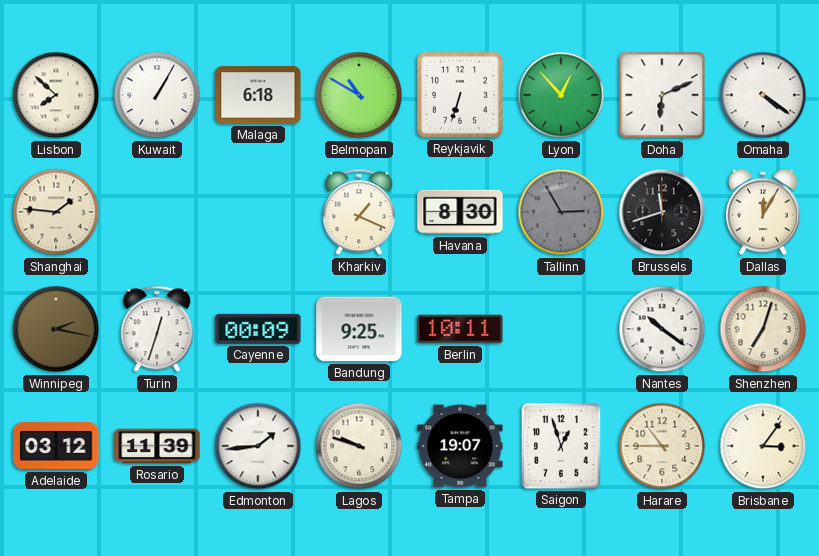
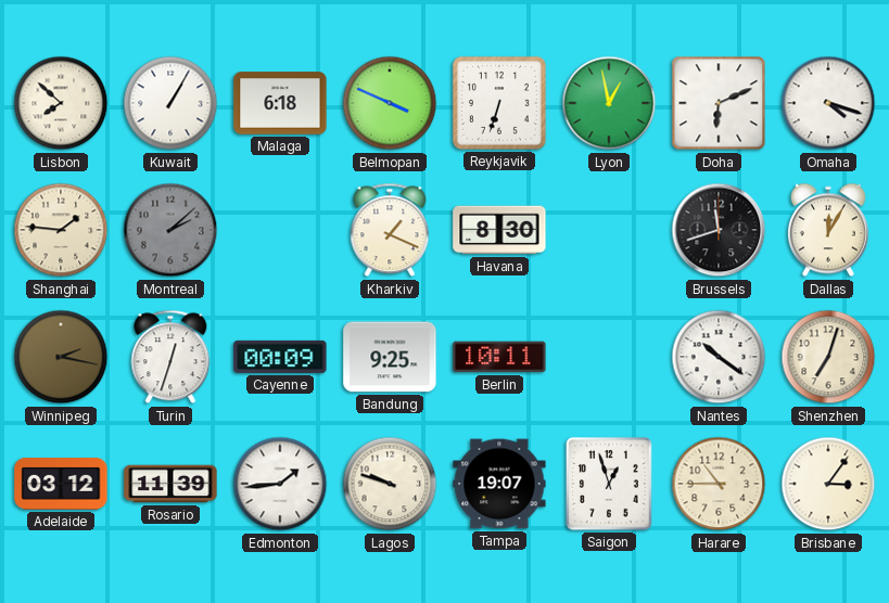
Belmopan: 10:50 -> 3:49
Lyon: 12:53 -> 12:58
Omaha: 4:21 -> 4:18
Montreal: none -> 2:08
Tallinn: 2:55 -> none
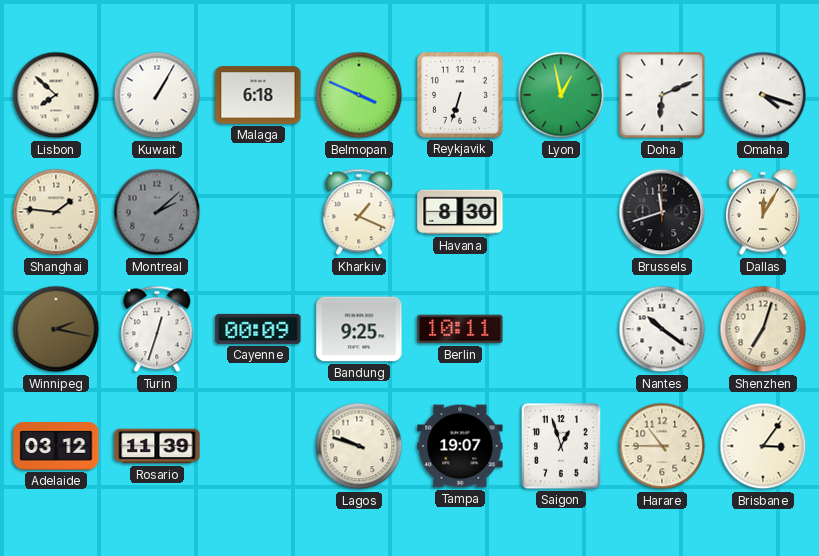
Edmonton: 1:44 -> none
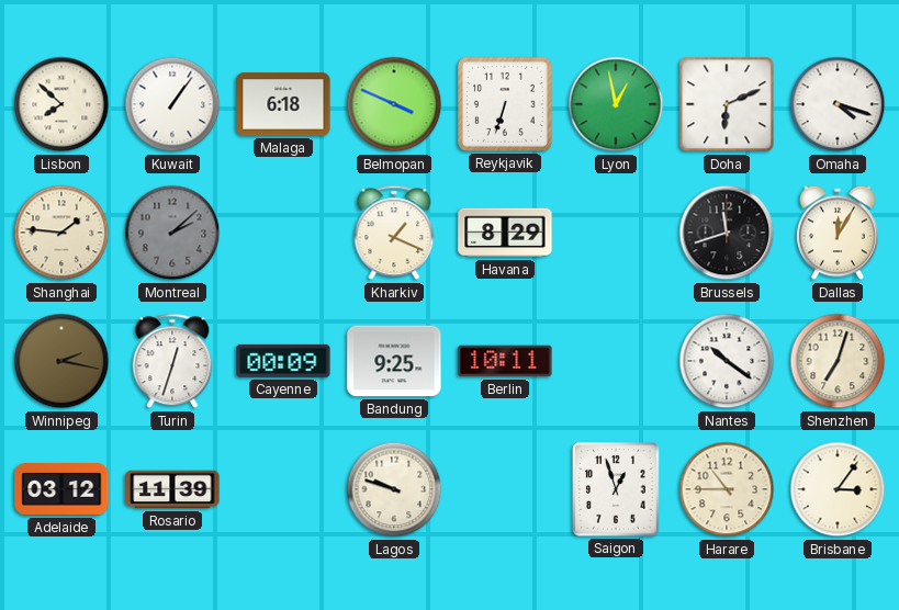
Kuwait: 1:05 -> 1:06
Havana: 8:30 -> 8:29
Tampa: 19:07 -> none
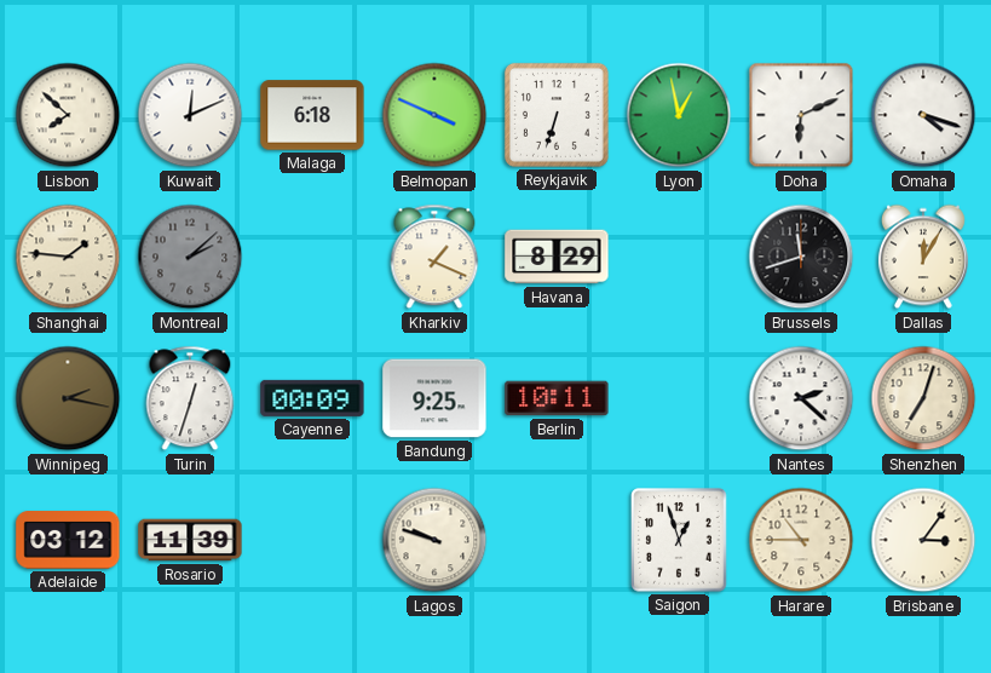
Kuwait: 1:06 -> 12:11
Nantes: 10:21 -> 2:22
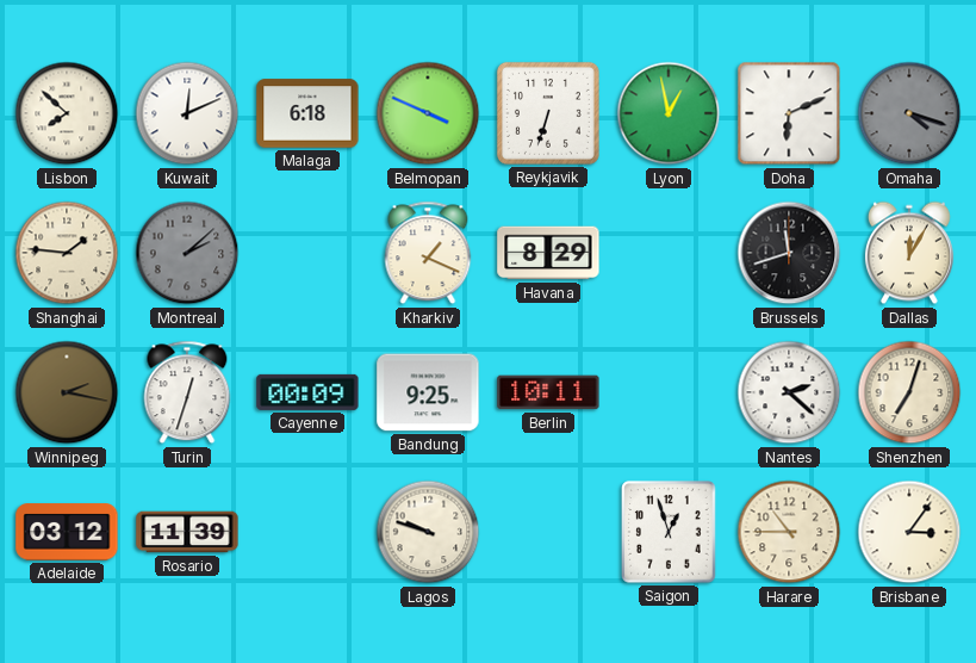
Omaha dial: white -> grey
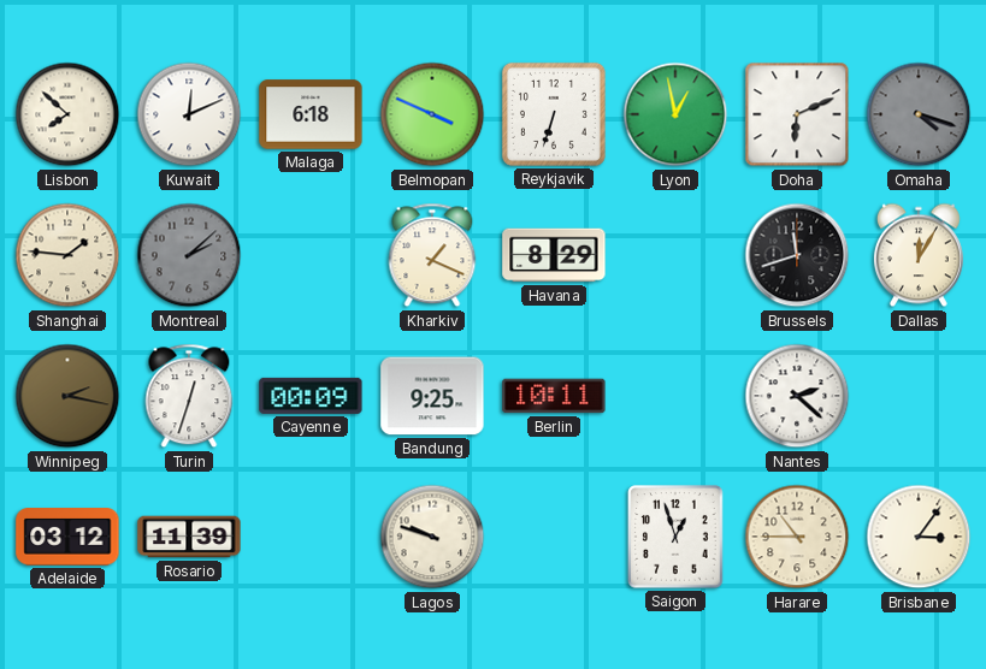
Shenzhen: 7:03 -> none
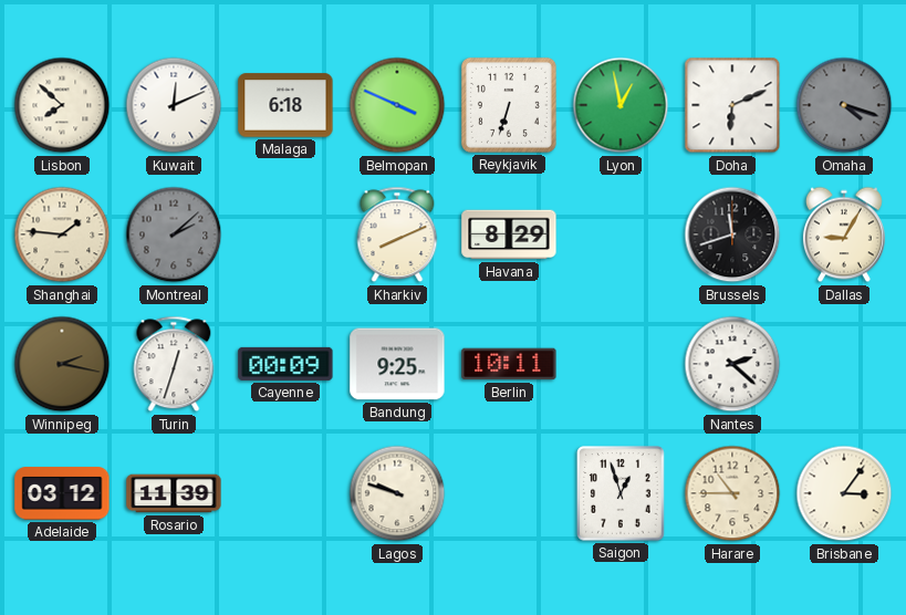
Kharkiv: 1:19 -> 8:11
Dallas: 12:05 -> 9:05
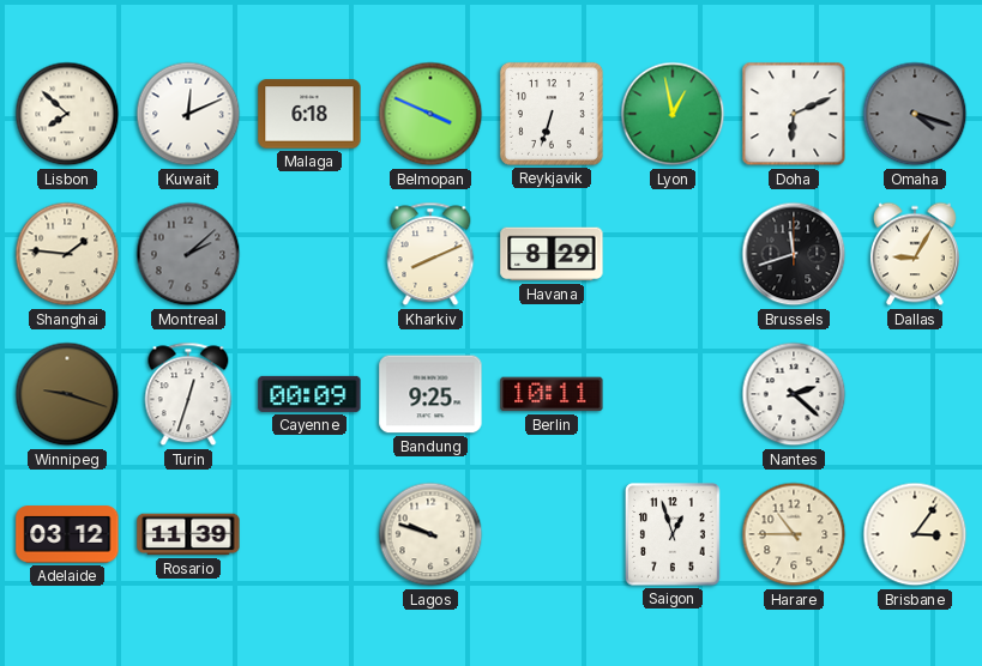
Winnipeg: 2:17 -> 9:18
